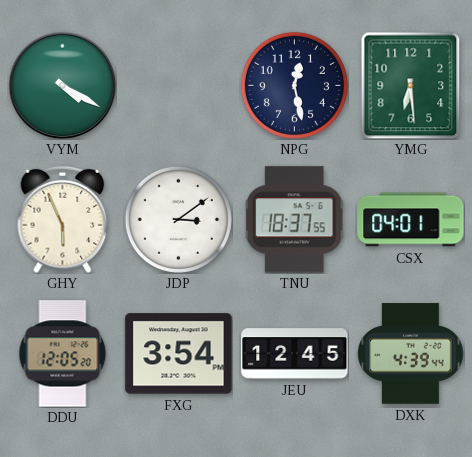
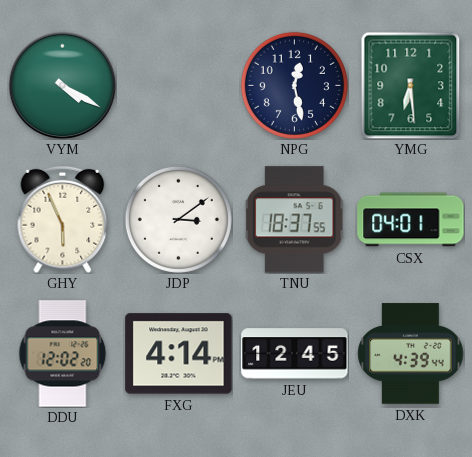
DDU: 12:05 -> 12:02
FXG: 3:54 -> 4:14
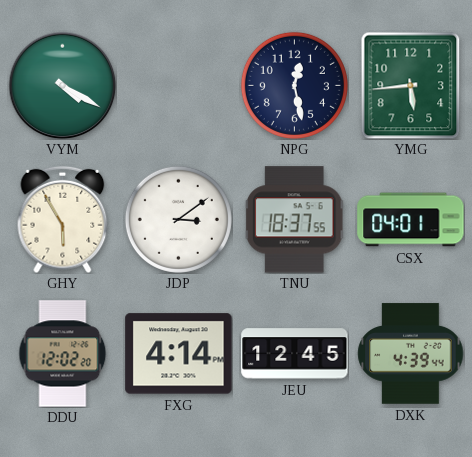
YMG: 6:29 -> 5:44
GHY: 5:56 -> 5:55
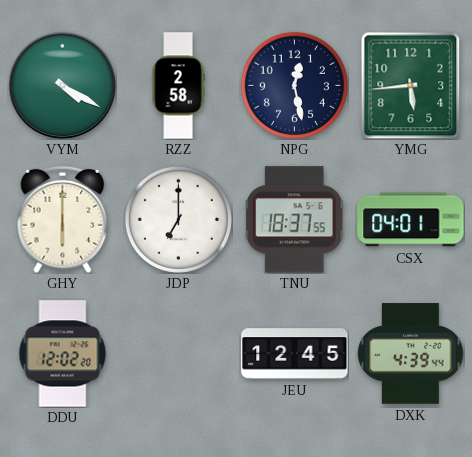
RZZ: none -> 2:58
GHY: 5:55 -> 6:00
JDP: 3:09 -> 7:00
FXG: 4:14 -> none
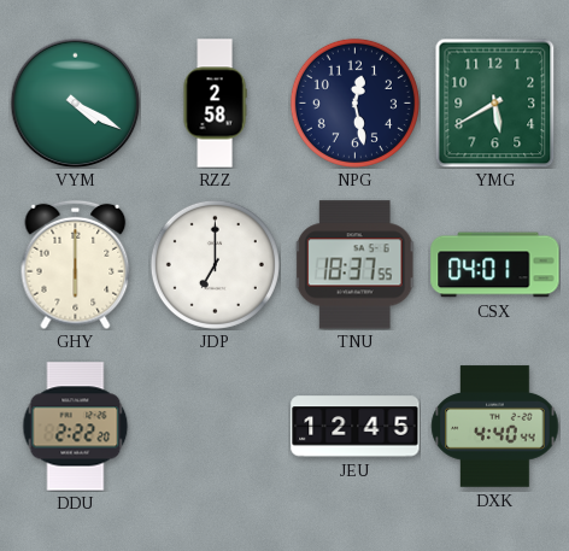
YMG: 5:44 -> 5:40
DDU: 12:02 -> 2:22
DXK: 4:39 -> 4:40
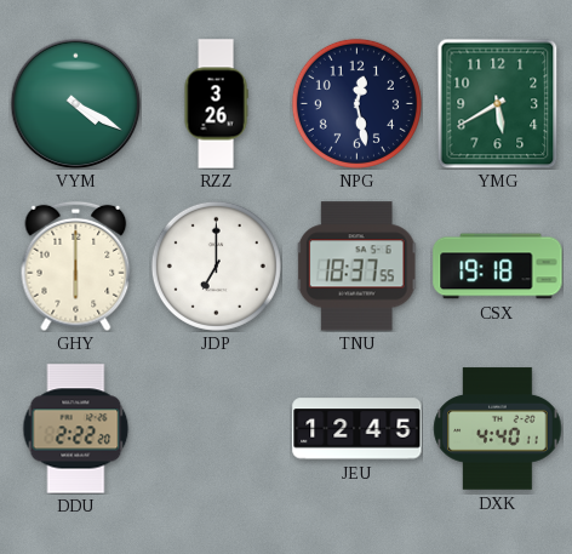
RZZ: 2:58 -> 3:26
CSX: 04:01 -> 19:18
DXK: 4:40:44 -> 4:40:11
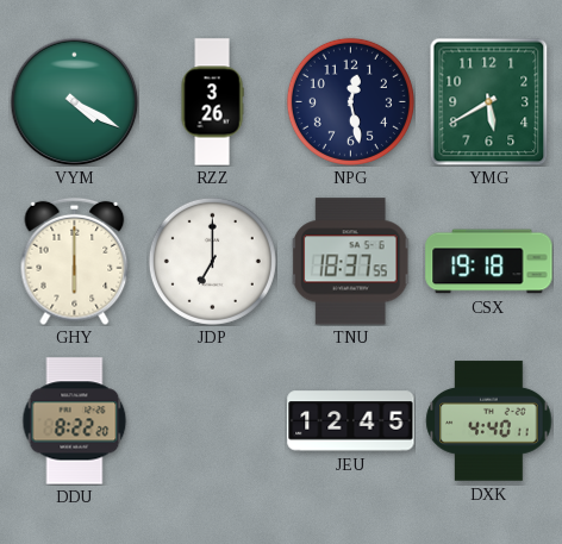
DDU: 2:22 -> 8:22
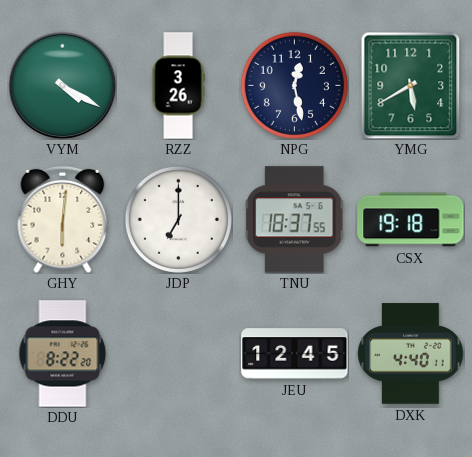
GHY: 6:00 -> 6:01
